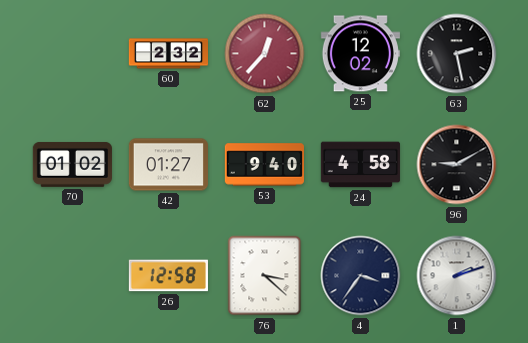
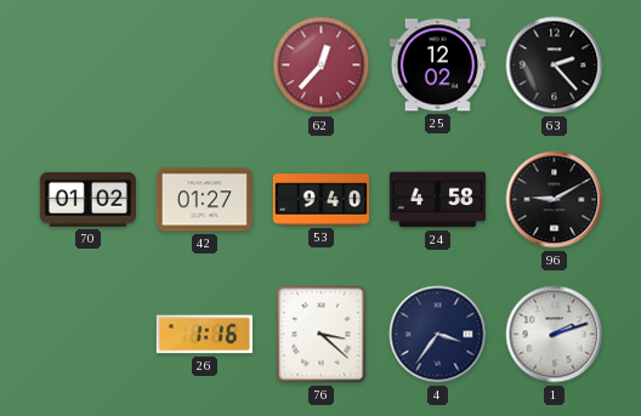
60: 2:32 -> none
63: 2:28 -> 2:23
26: 12:58 -> 1:16
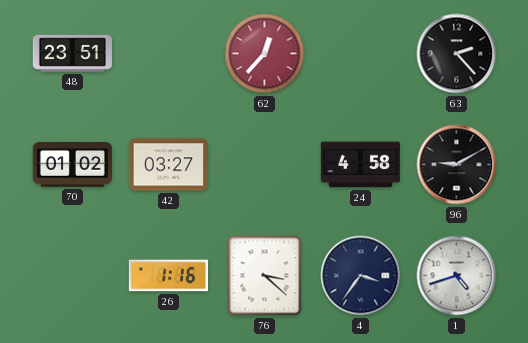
48: none -> 23:51
25: 12:02 -> none
42: 01:27 -> 03:27
53: 9:40 -> none
1: 2:12 -> 4:42
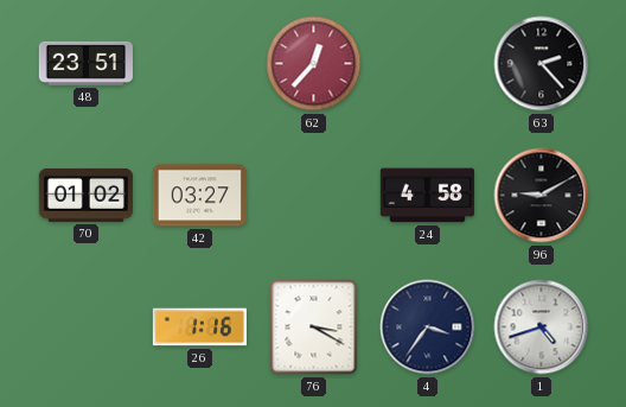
76: 3:22 -> 3:20
